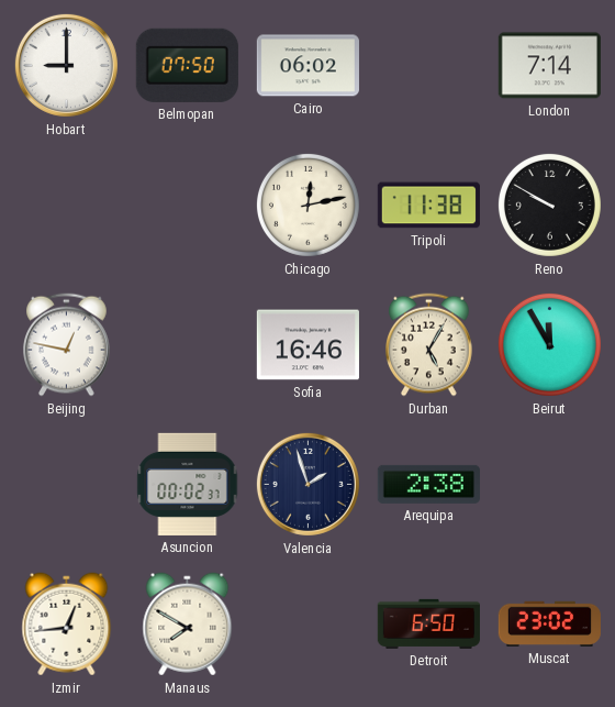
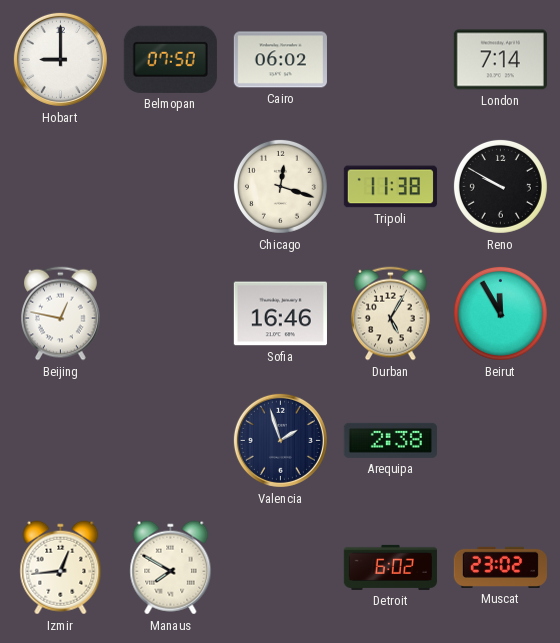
Chicago: 12:13 -> 12:18
Asuncion: 00:02 -> none
Detroit: 6:50 -> 6:02
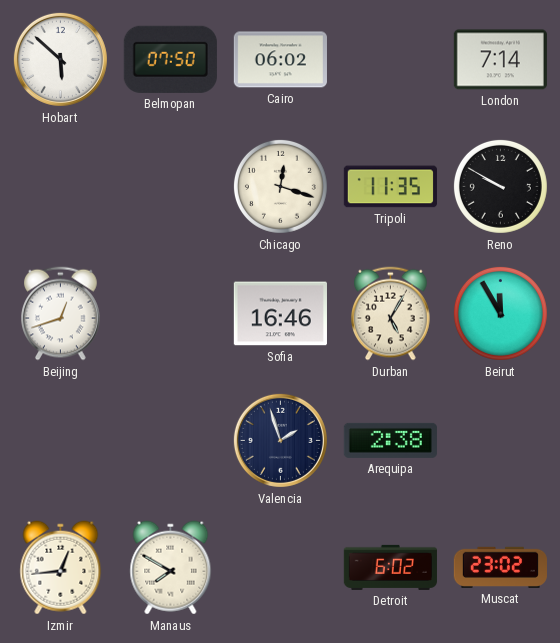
Hobart: 9:00 -> 5:52
Tripoli: 11:38 -> 11:35
Beijing: 12:47 -> 12:42
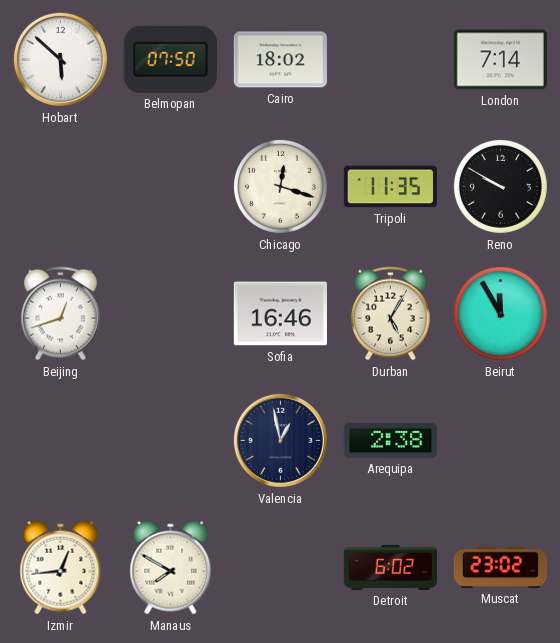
Cairo: 06:02 -> 18:02
Valencia: 1:57 -> 12:58
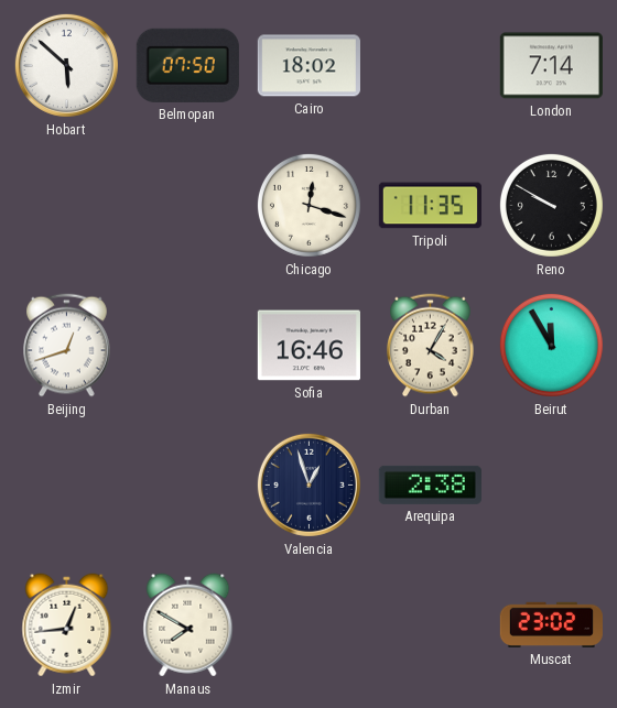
Durban: 5:05 -> 4:05
Valencia: 12:58 -> 12:57
Detroit: 6:02 -> none
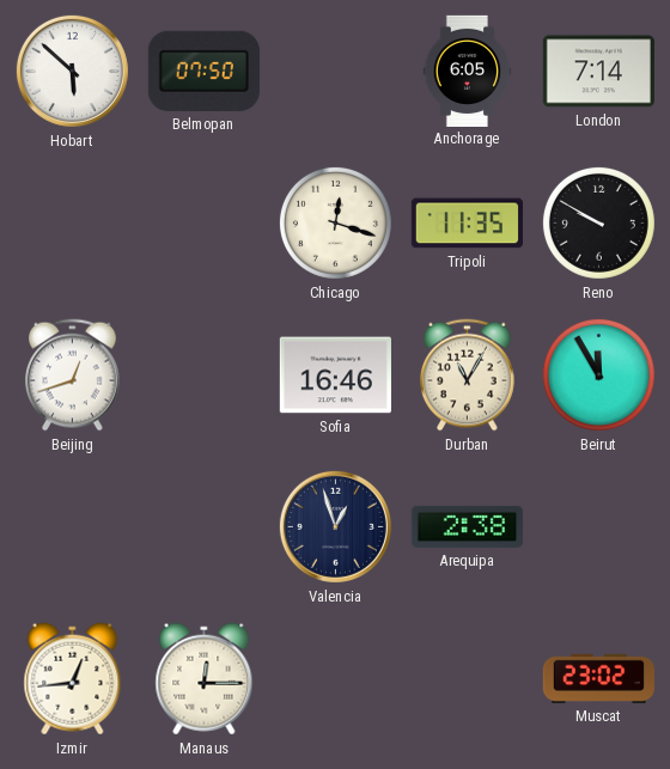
Cairo: 18:02 -> none
Anchorage: none -> 6:05
Durban: 4:05 -> 11:05
Manaus: 7:50 -> 12:15
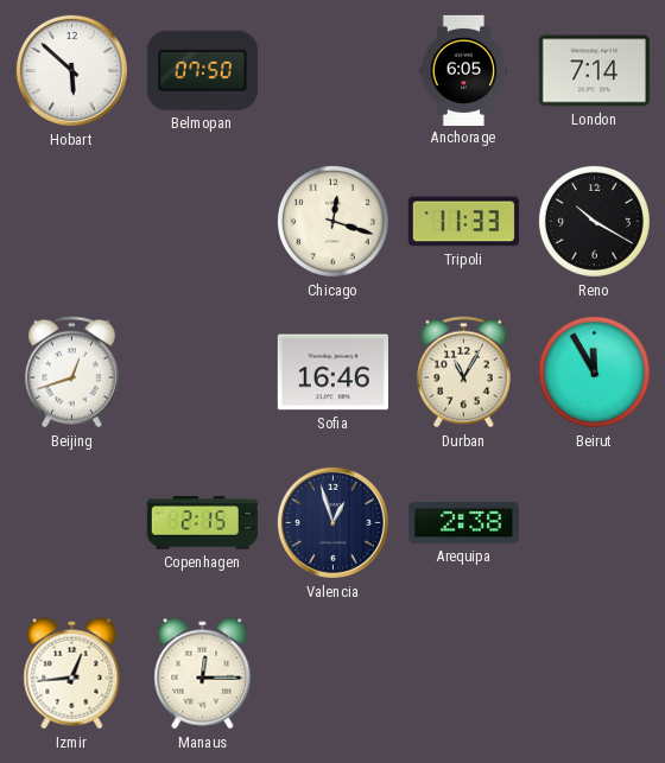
Tripoli: 11:35 -> 11:33
Reno: 9:50 -> 10:20
Copenhagen: none -> 2:15
Muscat: 23:02 -> none
